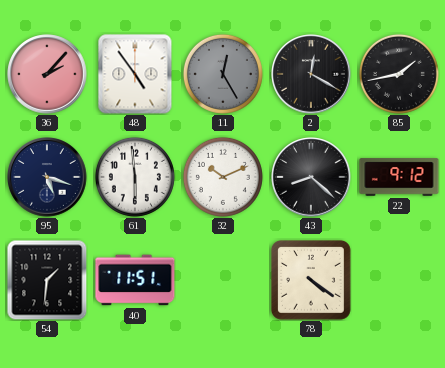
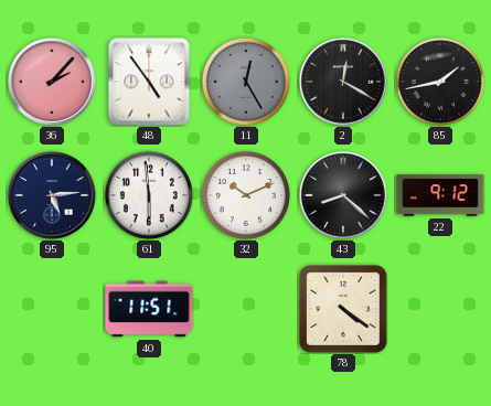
95: 5:18 -> 5:14
54: 1:31 -> none
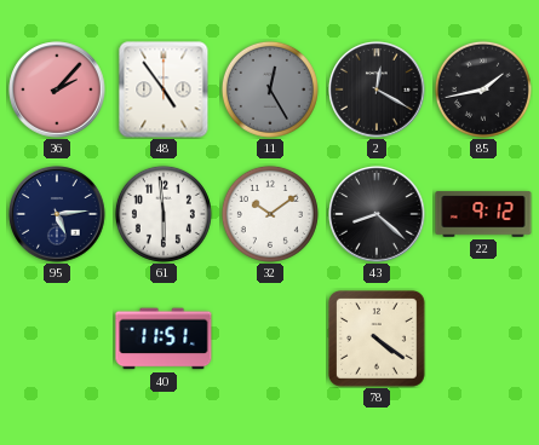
32: 10:11 -> 10:09
